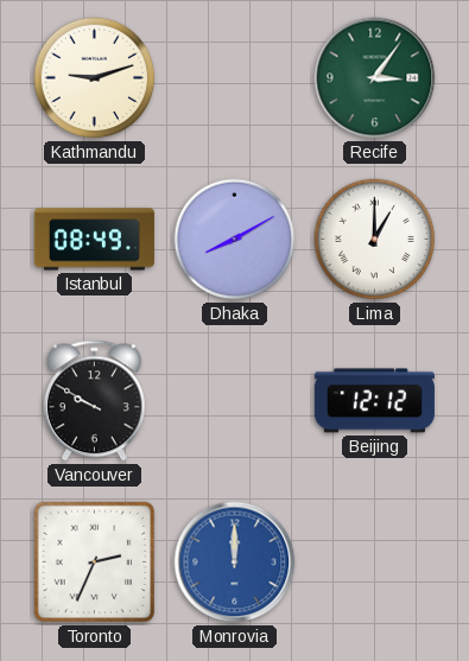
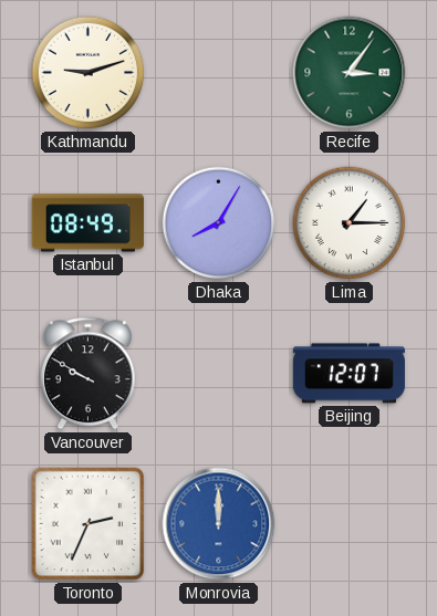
Dhaka: 8:10 -> 8:05
Lima: 1:00 -> 1:15
Beijing: 12:12 -> 12:07
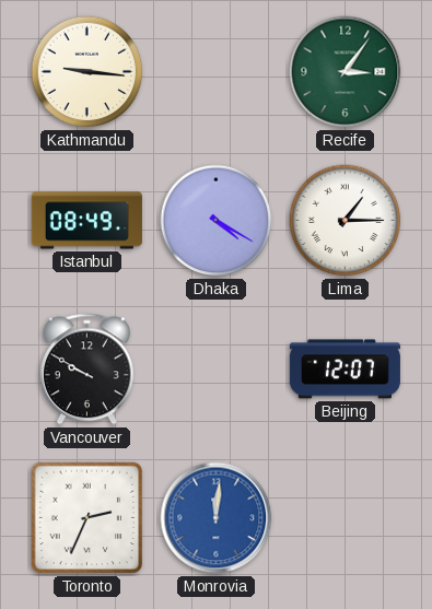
Kathmandu: 9:12 -> 9:16
Dhaka: 8:05 -> 4:20
Monrovia: 12:00 -> 12:01
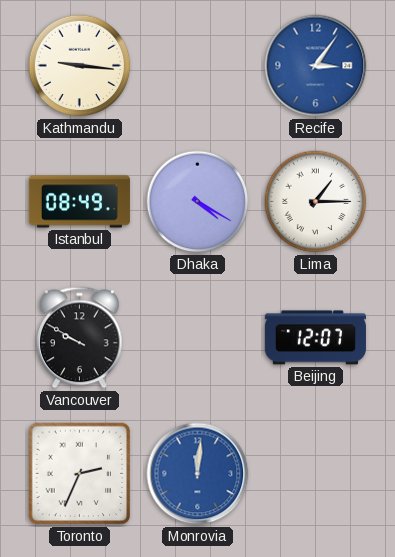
Recife dial: green -> blue
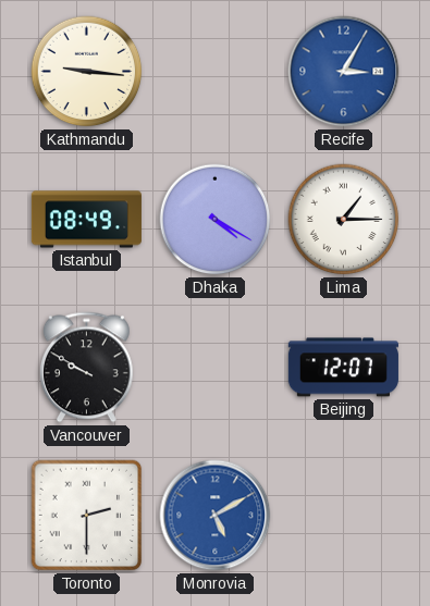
Recife: 3:06 -> 3:05
Toronto: 2:34 -> 2:30
Monrovia: 12:01 -> 5:10
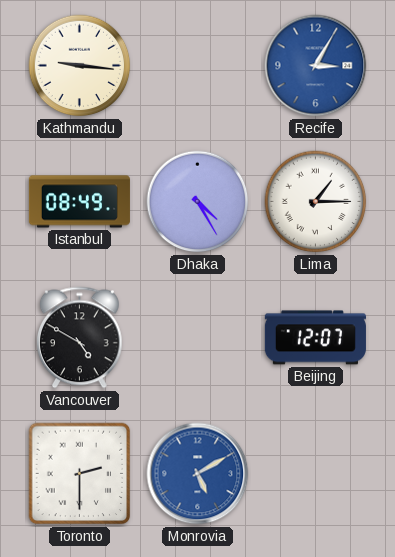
Dhaka: 4:20 -> 4:25
Vancouver: 9:50 -> 4:50
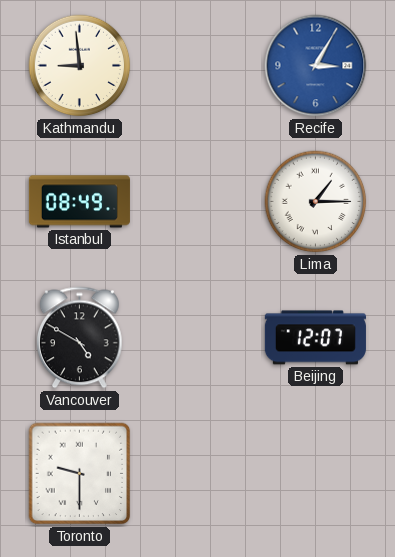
Kathmandu: 9:16 -> 8:59
Dhaka: 4:25 -> none
Toronto: 2:30 -> 9:30
Monrovia: 5:10 -> none
